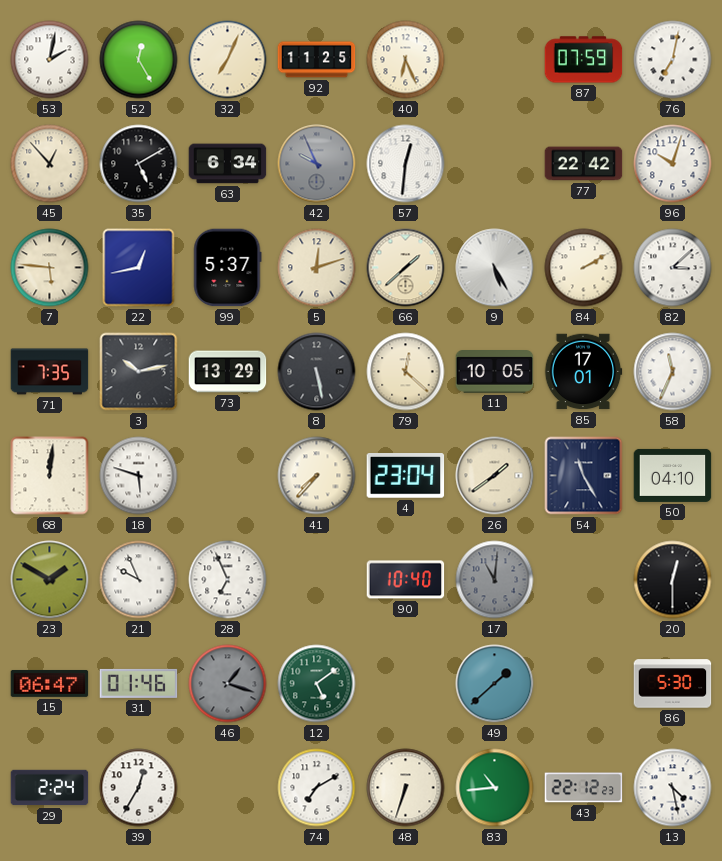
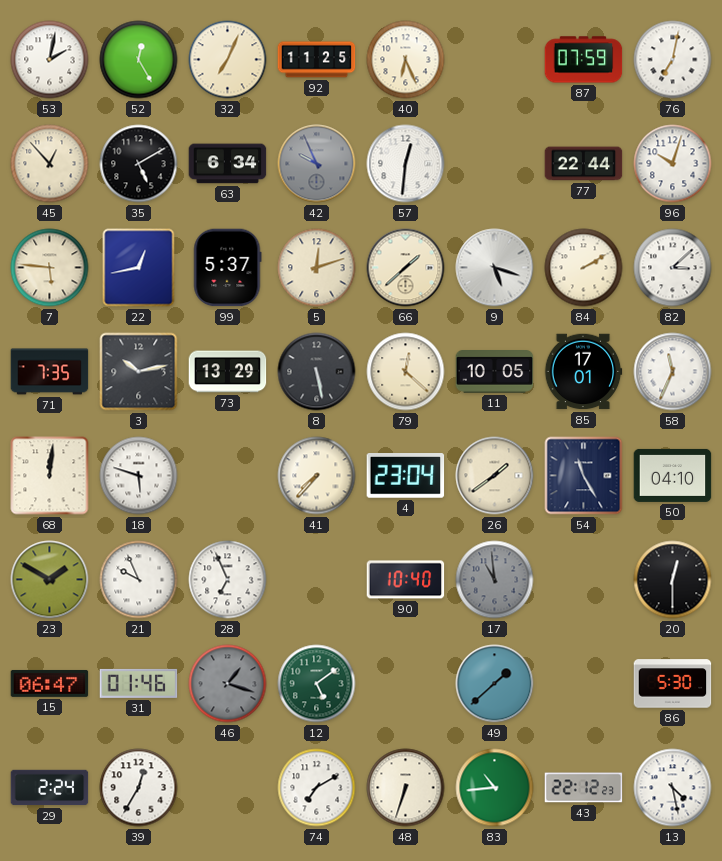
77: 22:42 -> 22:44
9: 5:25 -> 5:18
17: 11:01 -> 10:59
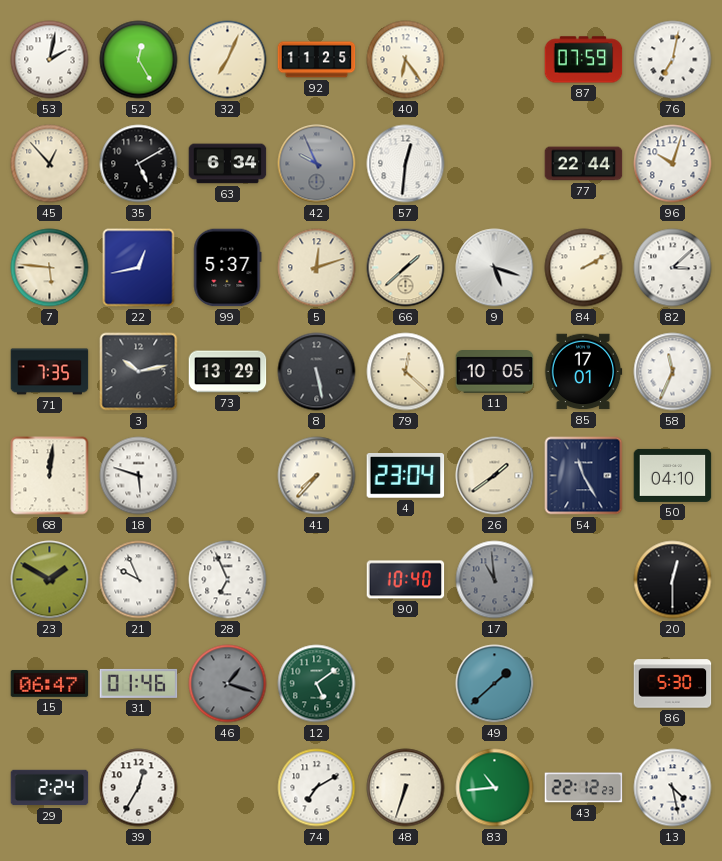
40: 6:26 -> 6:24
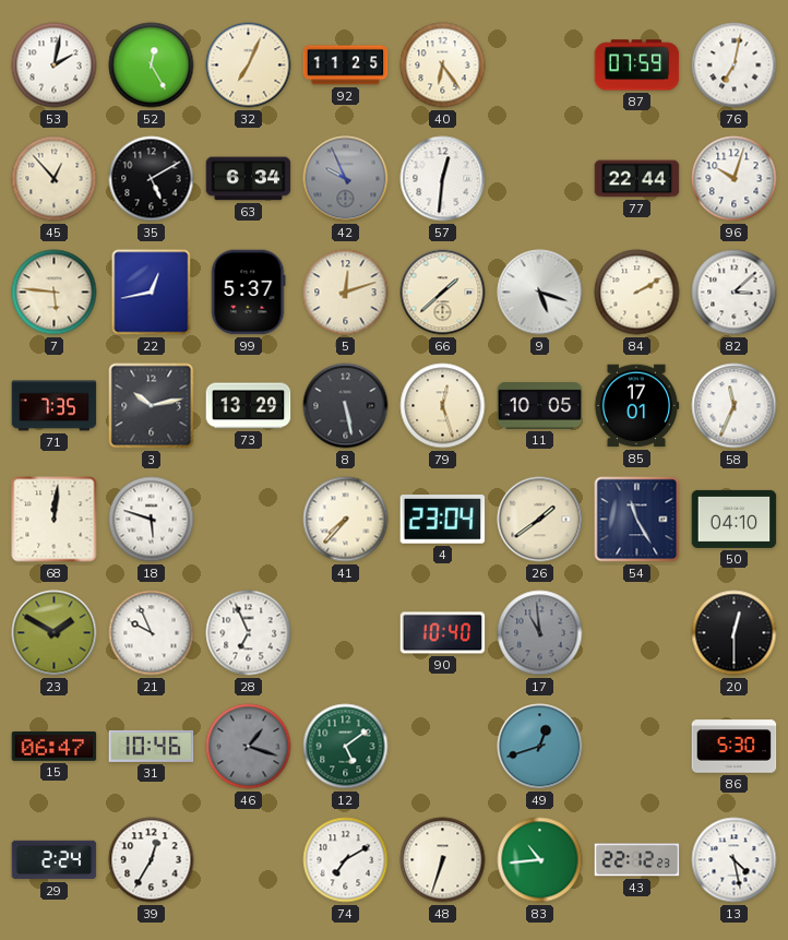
79: 12:22 -> 12:27
31: 01:46 -> 10:46
49: 1:38 -> 12:42
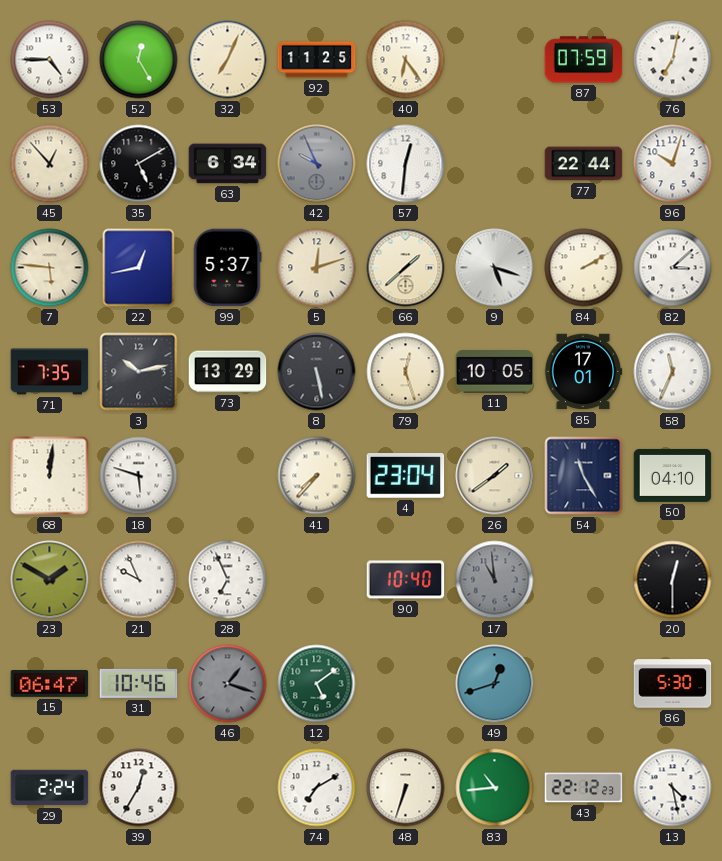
53: 2:02 -> 4:45
